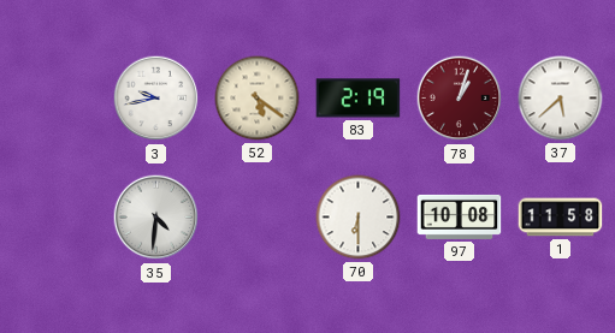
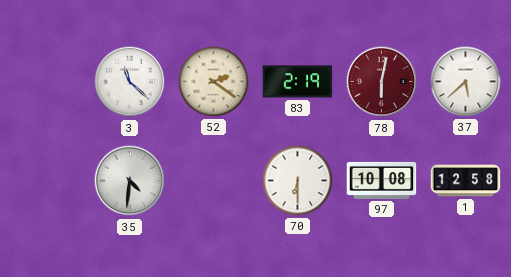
3: 9:43 -> 11:22
52: 5:21 -> 2:21
78: 1:03 -> 6:02
1: 11:58 -> 12:58
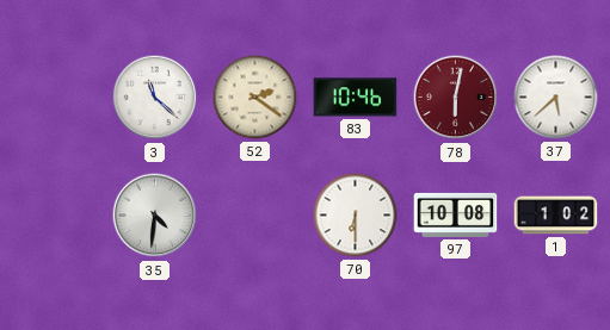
83: 2:19 -> 10:46
1: 12:58 -> 1:02
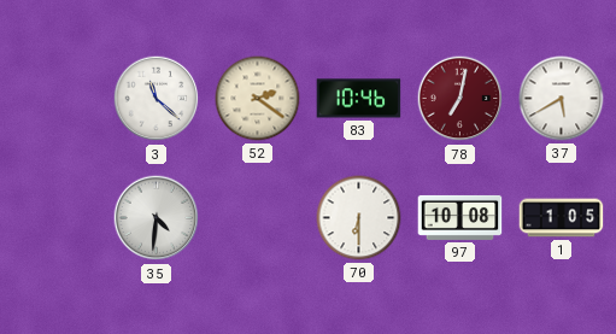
78: 6:02 -> 7:02
37: 5:38 -> 5:40
1: 1:02 -> 1:05
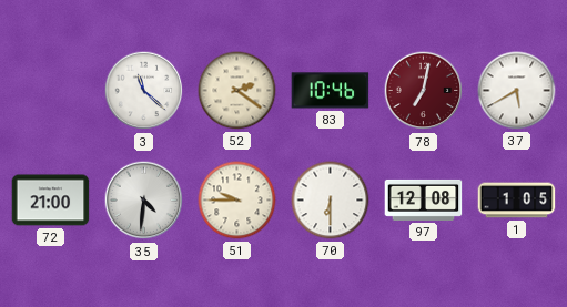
72: none -> 21:00
51: none -> 9:45
97: 10:08 -> 12:08
